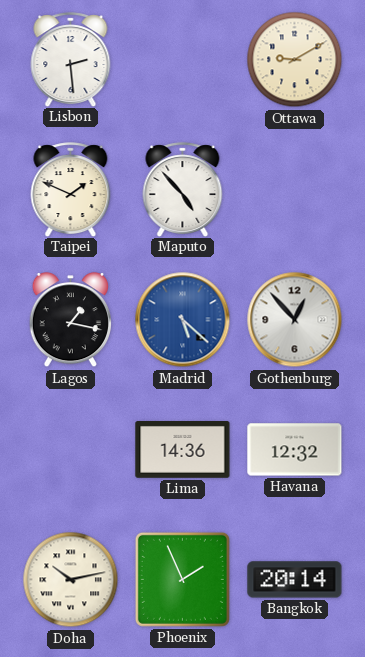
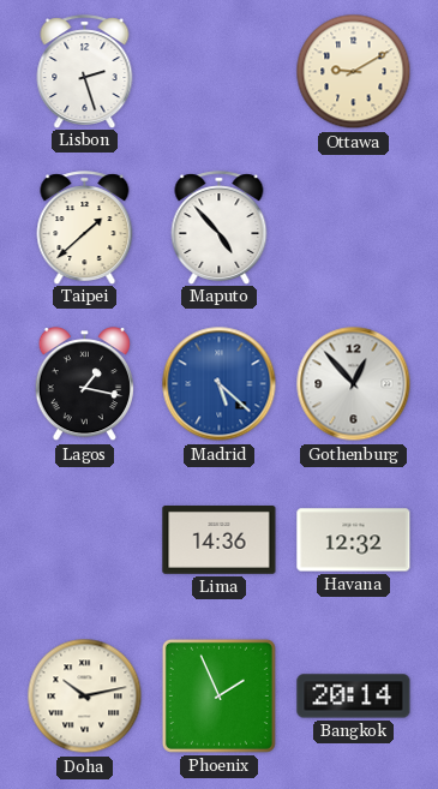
Lisbon: 2:29 -> 2:27
Taipei: 1:49 -> 1:38
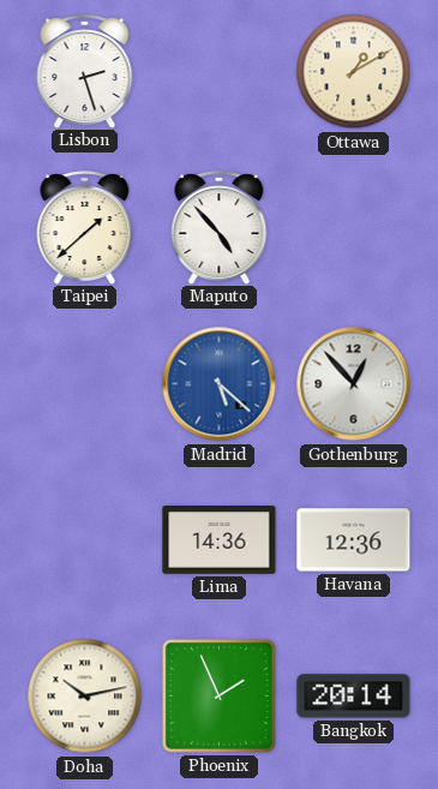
Ottawa: 9:10 -> 1:10
Lagos: 1:17 -> none
Havana: 12:32 -> 12:36
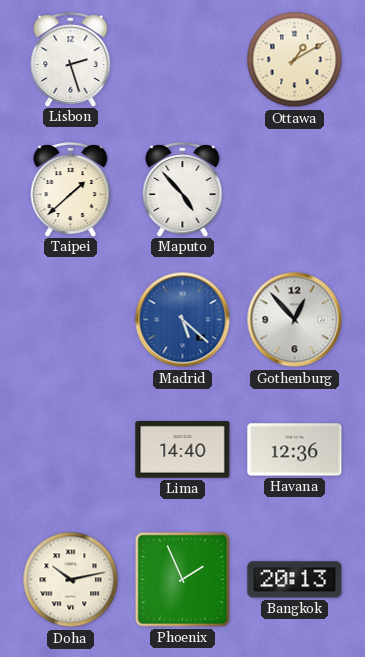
Lima: 14:36 -> 14:40
Bangkok: 20:14 -> 20:13
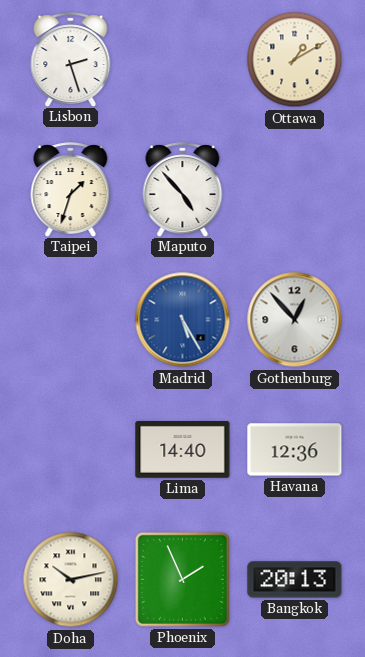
Taipei: 1:38 -> 1:33
Madrid: 5:22 -> 5:25
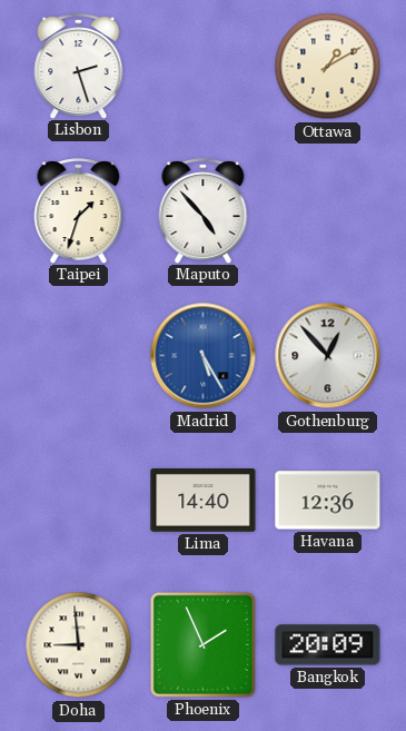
Doha: 10:13 -> 8:59
Bangkok: 20:13 -> 20:09
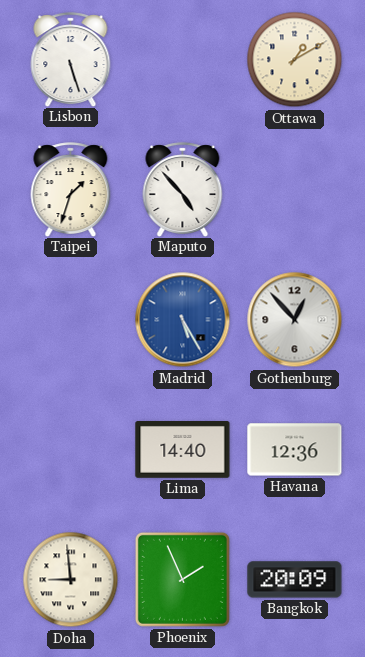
Lisbon: 2:27 -> 5:27
